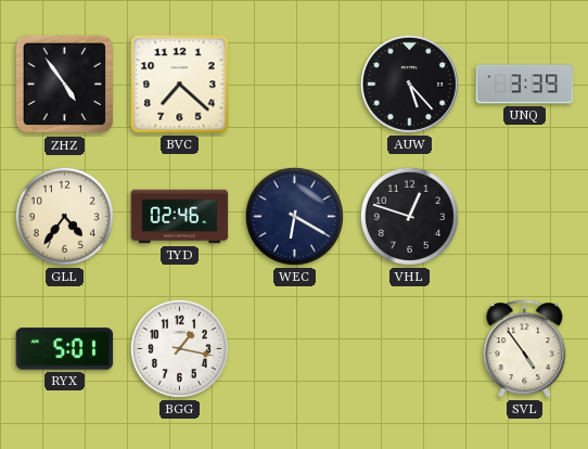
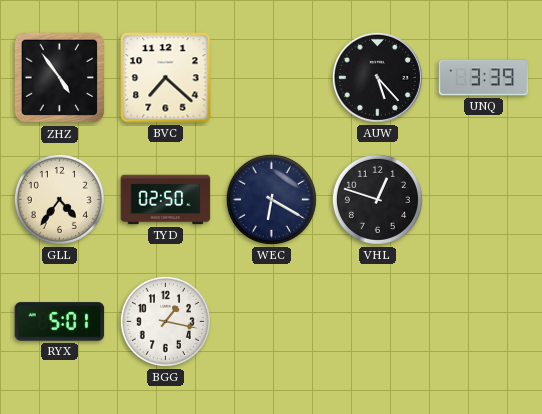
TYD: 02:46 -> 02:50
SVL: 4:54 -> none
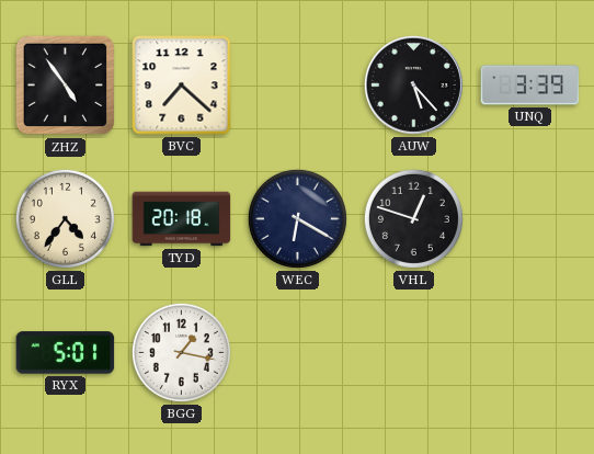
TYD: 02:50 -> 20:18
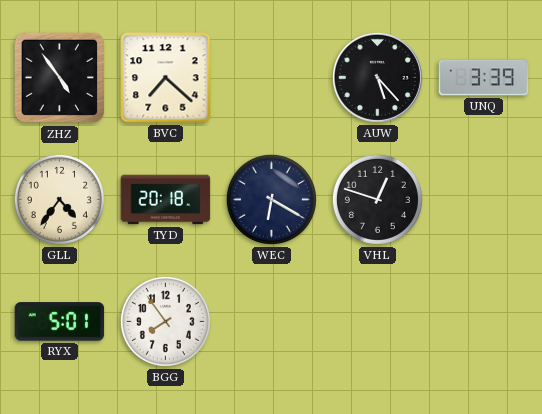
BGG: 1:17 -> 7:54
